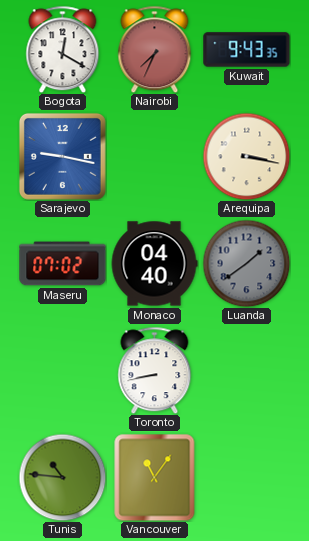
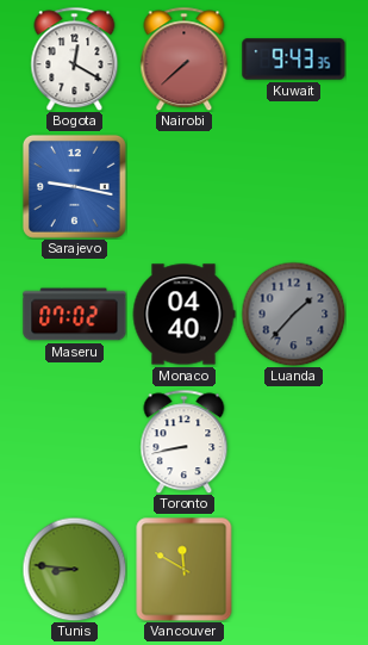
Nairobi: 7:34 -> 7:38
Arequipa: 3:17 -> none
Luanda: 1:39 -> 1:37
Tunis: 10:46 -> 8:46
Vancouver: 11:06 -> 11:50
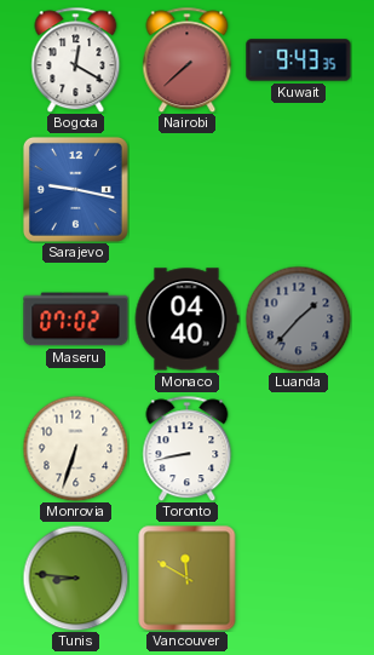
Monrovia: none -> 6:33
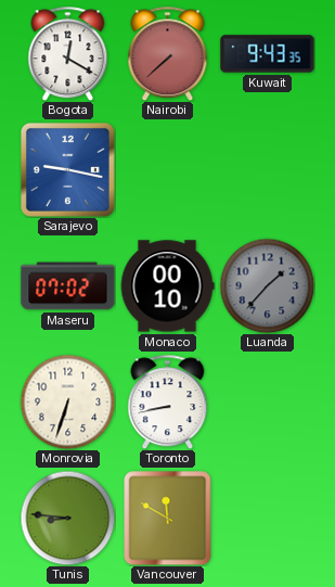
Monaco: 04:40 -> 00:10
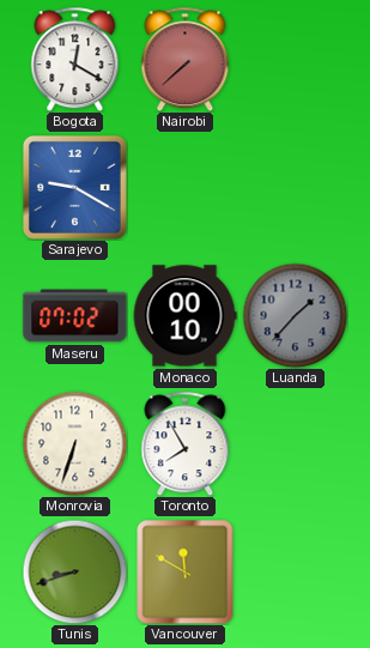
Kuwait: 9:43 -> none
Sarajevo: 9:17 -> 9:20
Toronto: 8:43 -> 7:55
Tunis: 8:46 -> 8:42
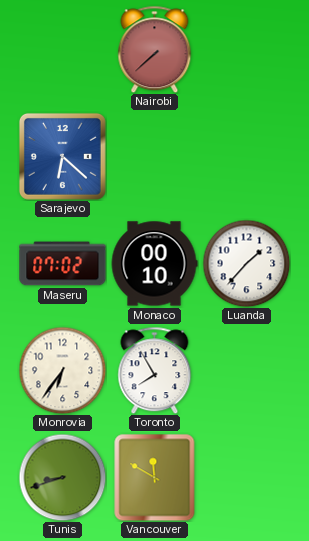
Bogota: 12:20 -> none
Sarajevo: 9:20 -> 6:22
Luanda dial: grey -> white
Monrovia: 6:33 -> 6:36
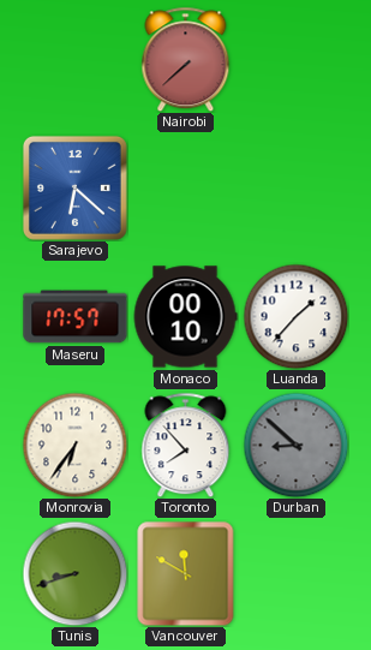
Maseru: 07:02 -> 17:57
Toronto: 7:55 -> 7:53
Durban: none -> 8:52
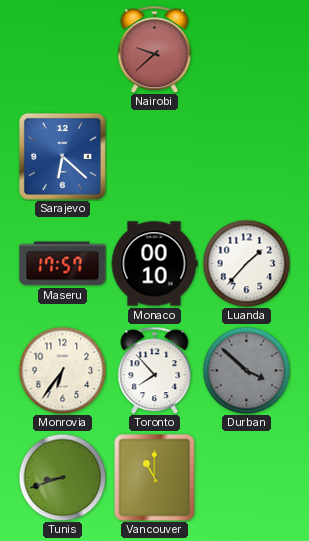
Nairobi: 7:38 -> 9:38
Durban: 8:52 -> 3:52
Vancouver: 11:50 -> 11:00
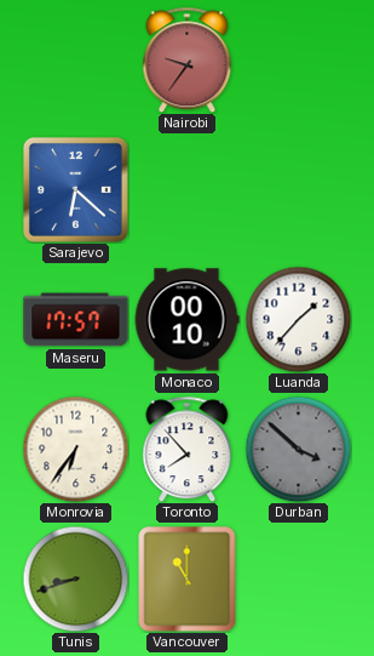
Nairobi: 9:38 -> 9:36
